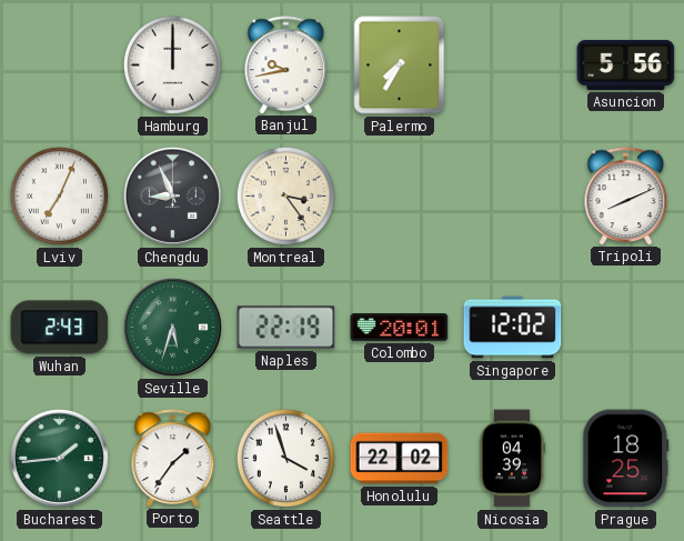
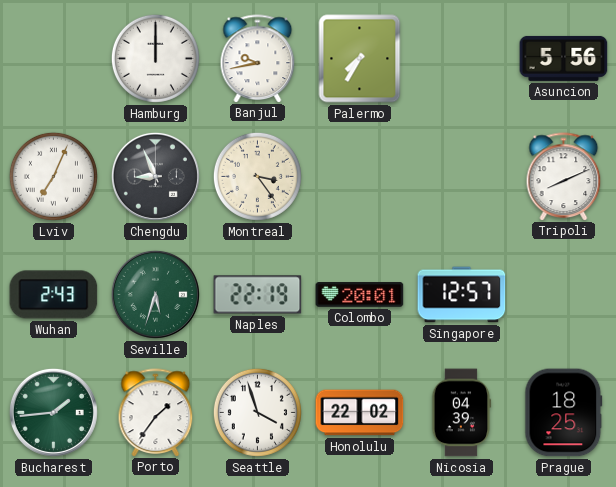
Singapore: 12:02 -> 12:57
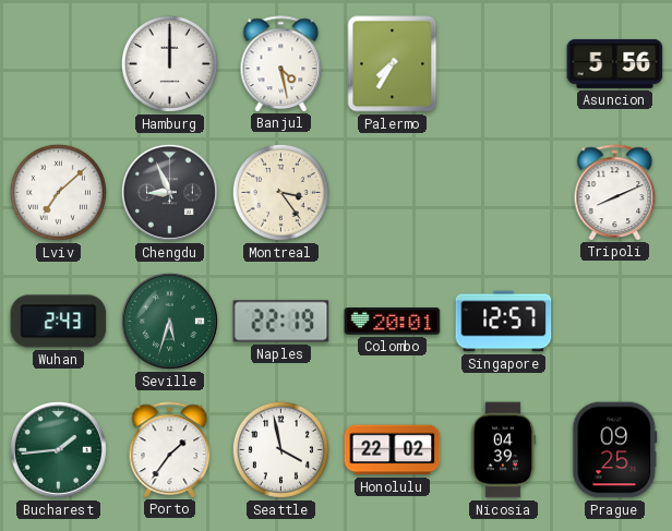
Banjul: 9:43 -> 4:28
Lviv: 7:04 -> 7:08
Seattle: 3:57 -> 3:58
Prague: 18:25 -> 09:25
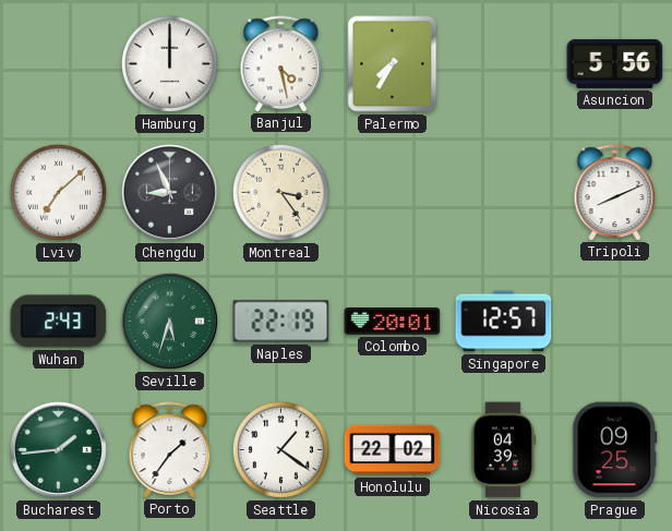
Seattle: 3:58 -> 1:21
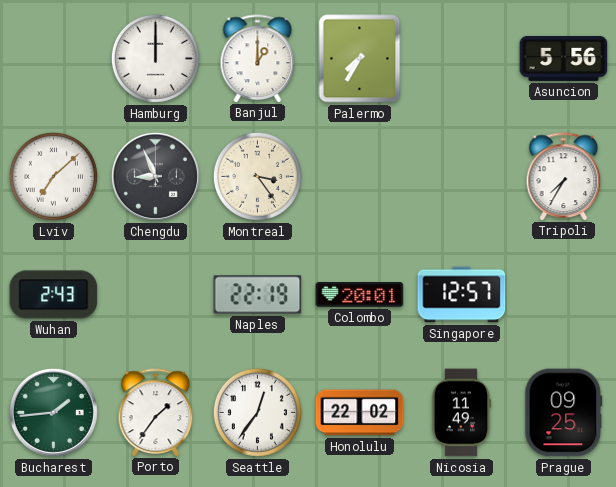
Banjul: 4:28 -> 1:00
Tripoli: 8:11 -> 7:35
Seville: 5:33 -> none
Seattle: 1:21 -> 12:36
Nicosia: 04:39 -> 11:49
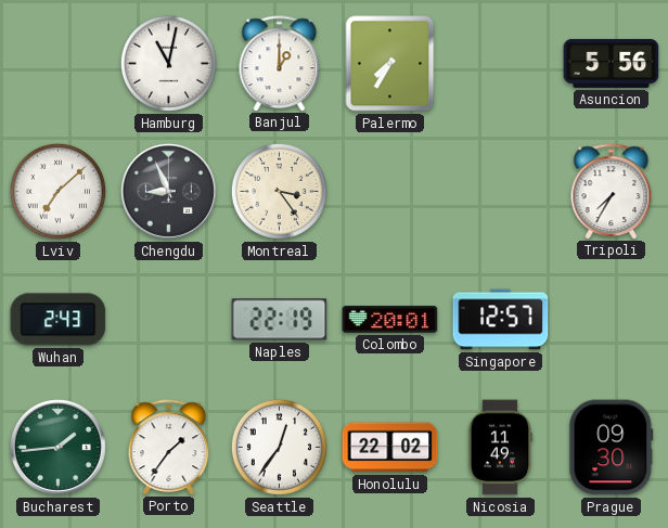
Hamburg: 12:00 -> 11:02
Prague: 09:25 -> 09:30
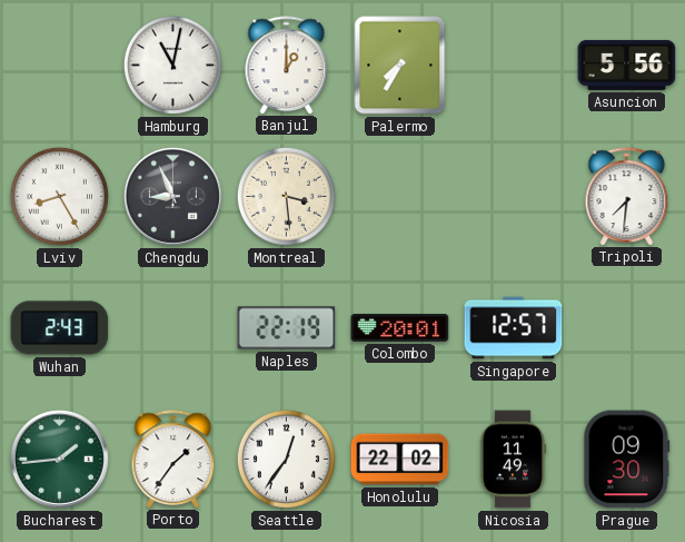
Lviv: 7:08 -> 8:25
Montreal: 3:24 -> 3:29
Tripoli: 7:35 -> 7:31
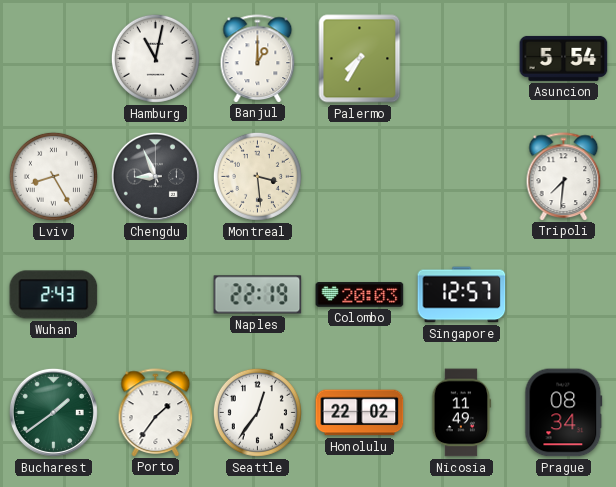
Asuncion: 5:56 -> 5:54
Colombo: 20:01 -> 20:03
Bucharest: 1:44 -> 1:39
Prague: 09:30 -> 08:34
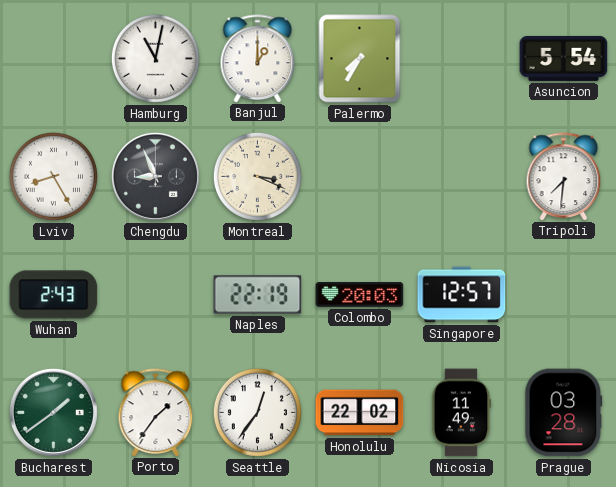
Montreal: 3:29 -> 3:19
Prague: 08:34 -> 03:28
